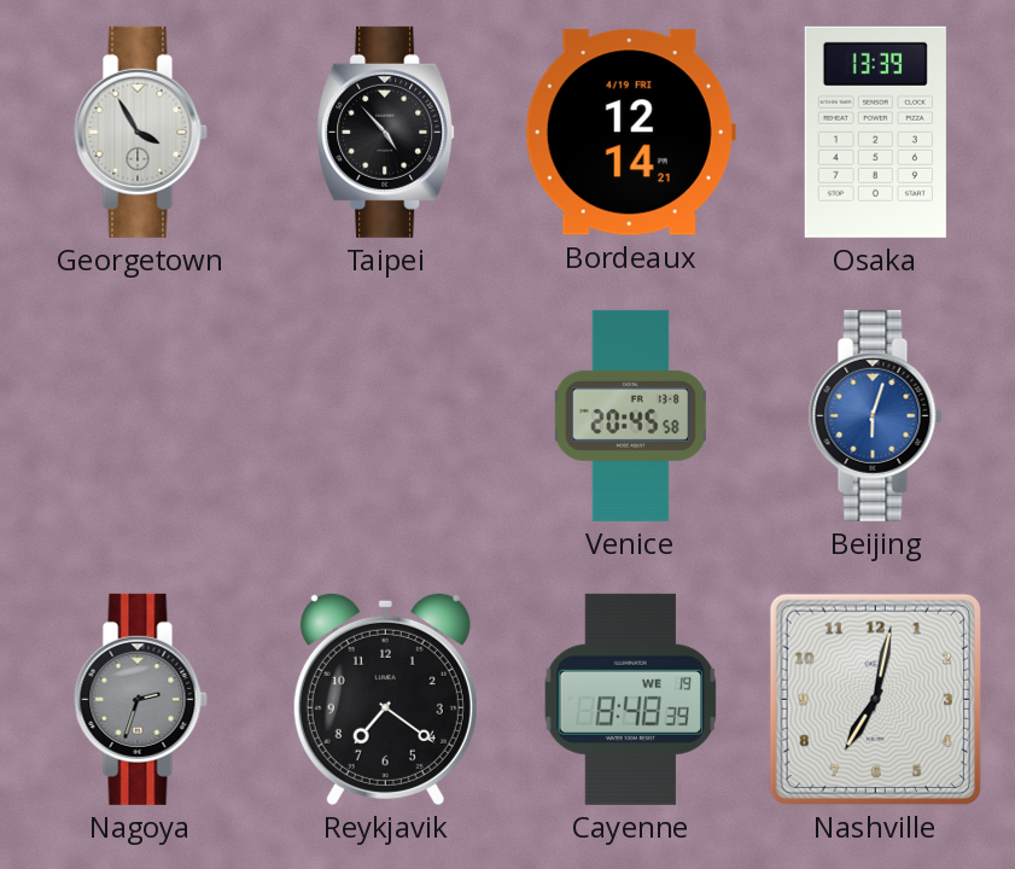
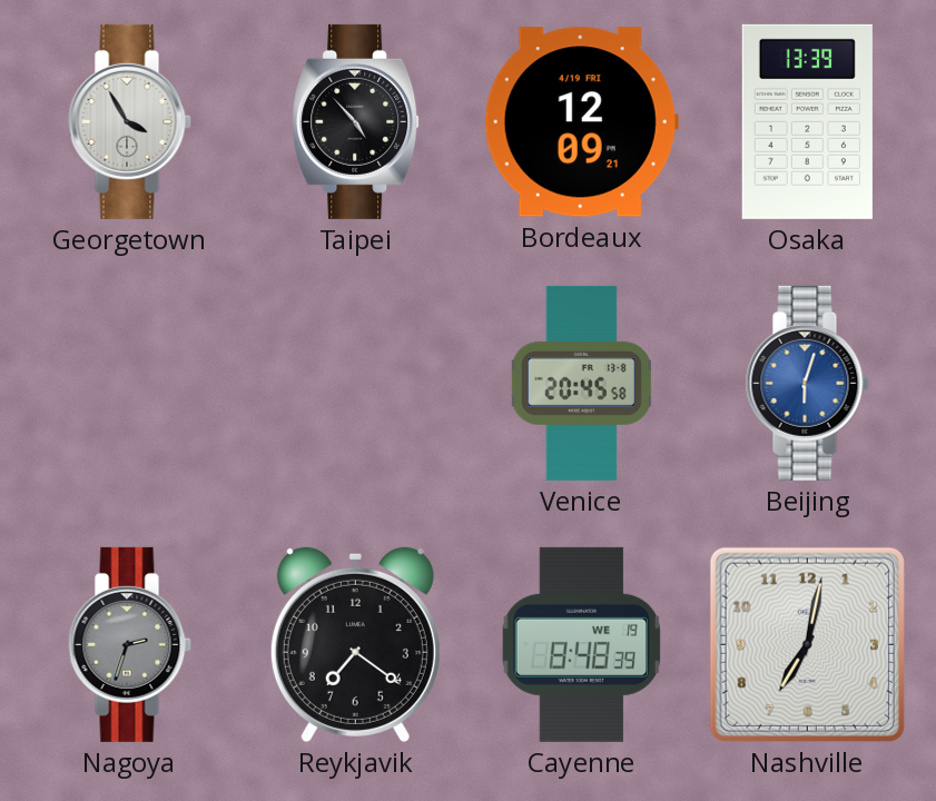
Bordeaux: 12:14 -> 12:09
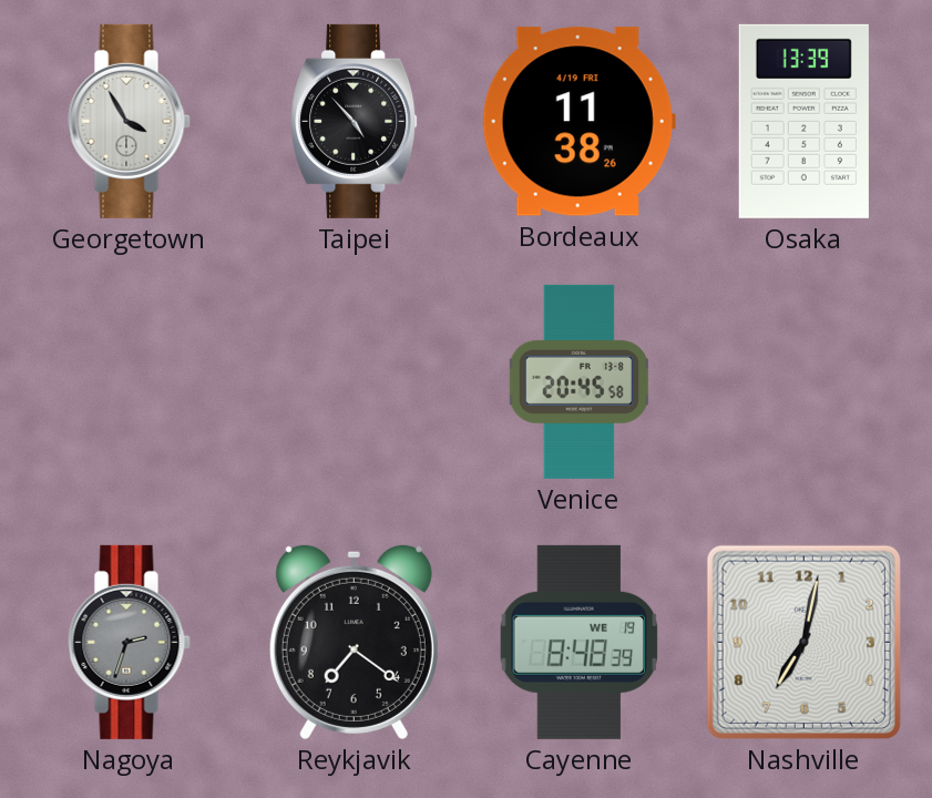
Bordeaux: 12:09 -> 11:38
Beijing: 6:03 -> none
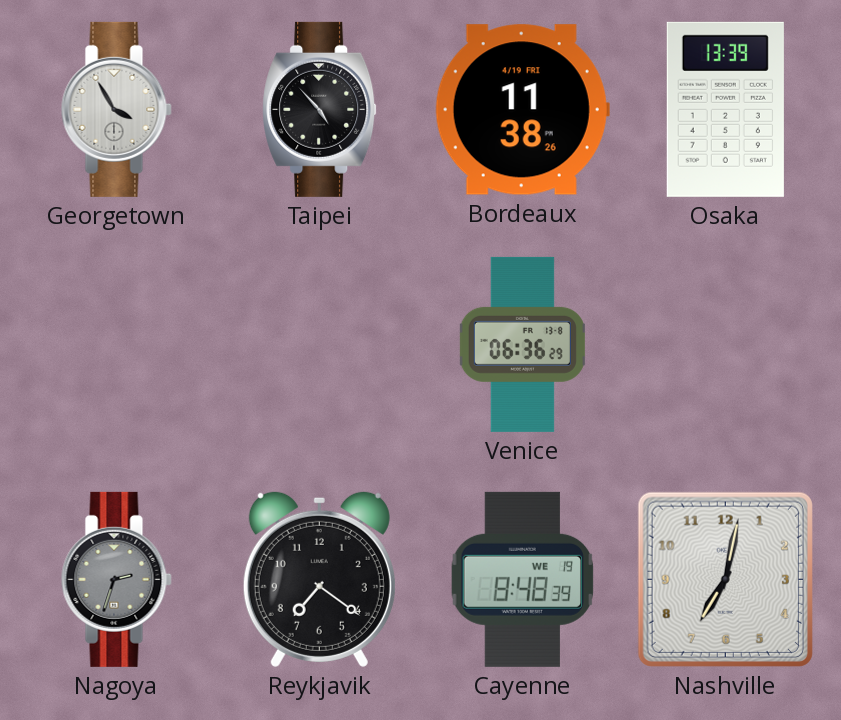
Venice: 20:45 -> 06:36
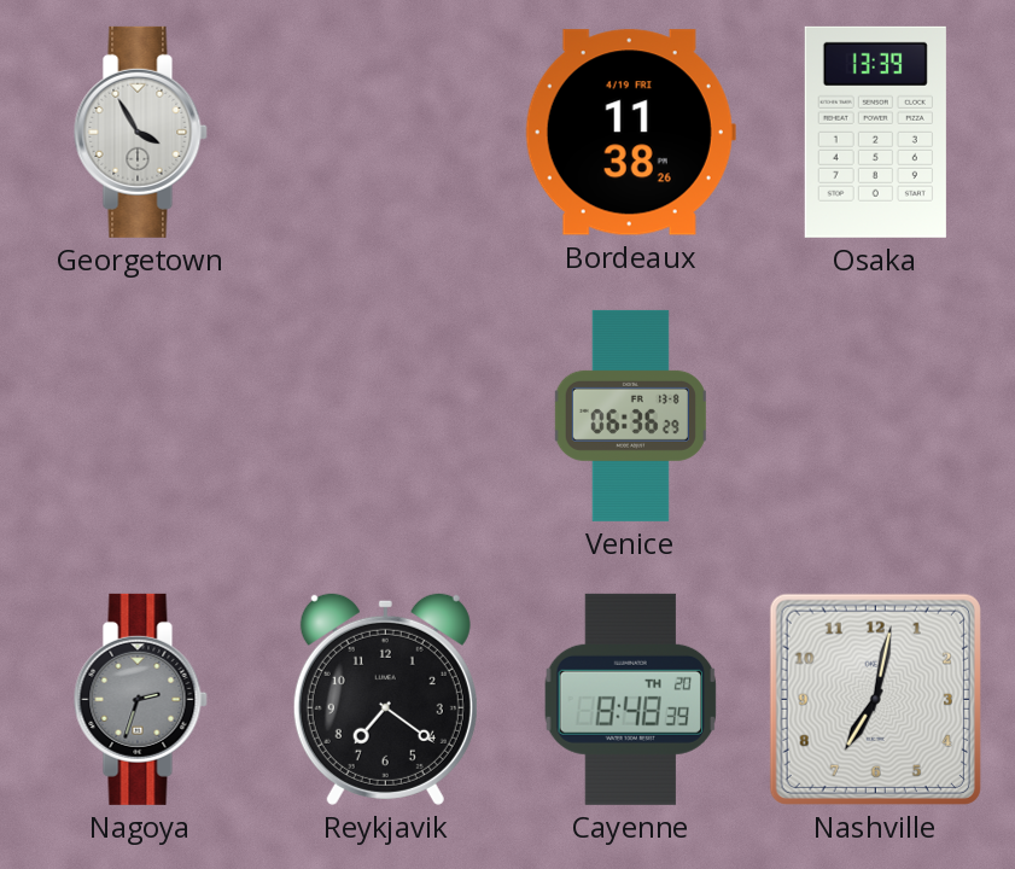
Taipei: 4:53 -> none
Cayenne date: WE 19 -> TH 20
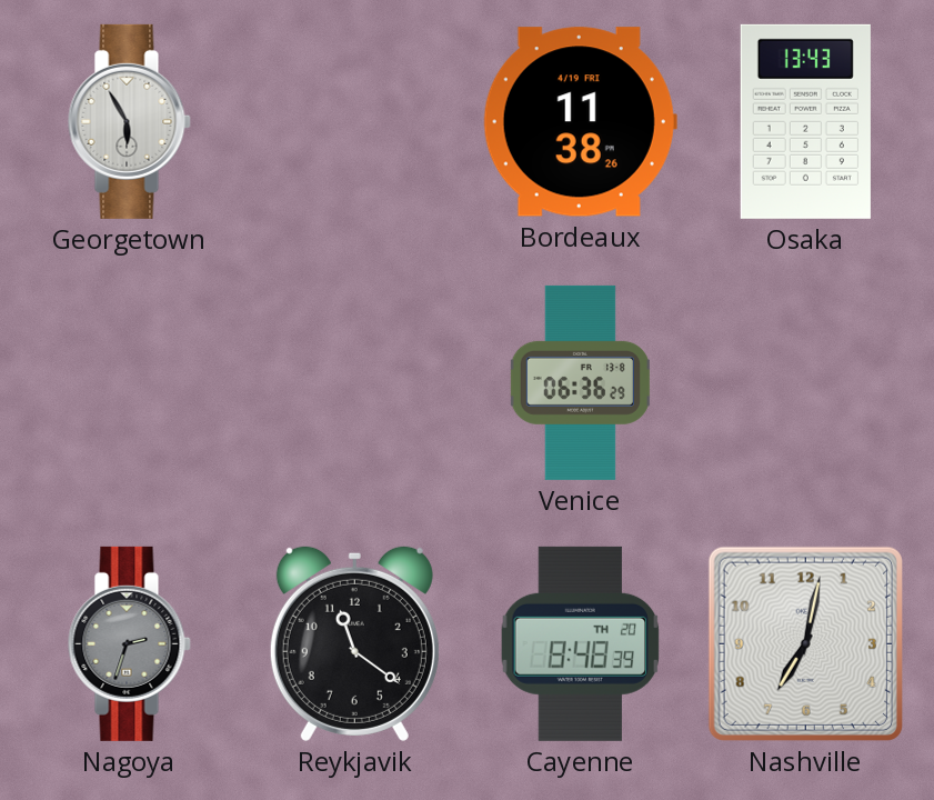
Georgetown: 3:55 -> 5:55
Osaka: 13:39 -> 13:43
Reykjavik: 7:21 -> 11:21
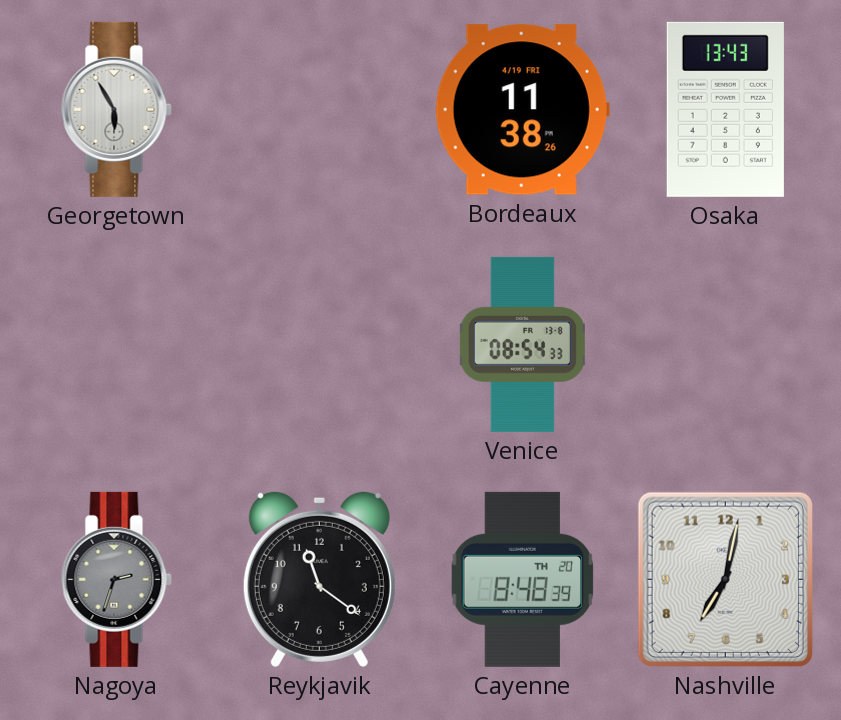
Venice: 06:36 -> 08:54
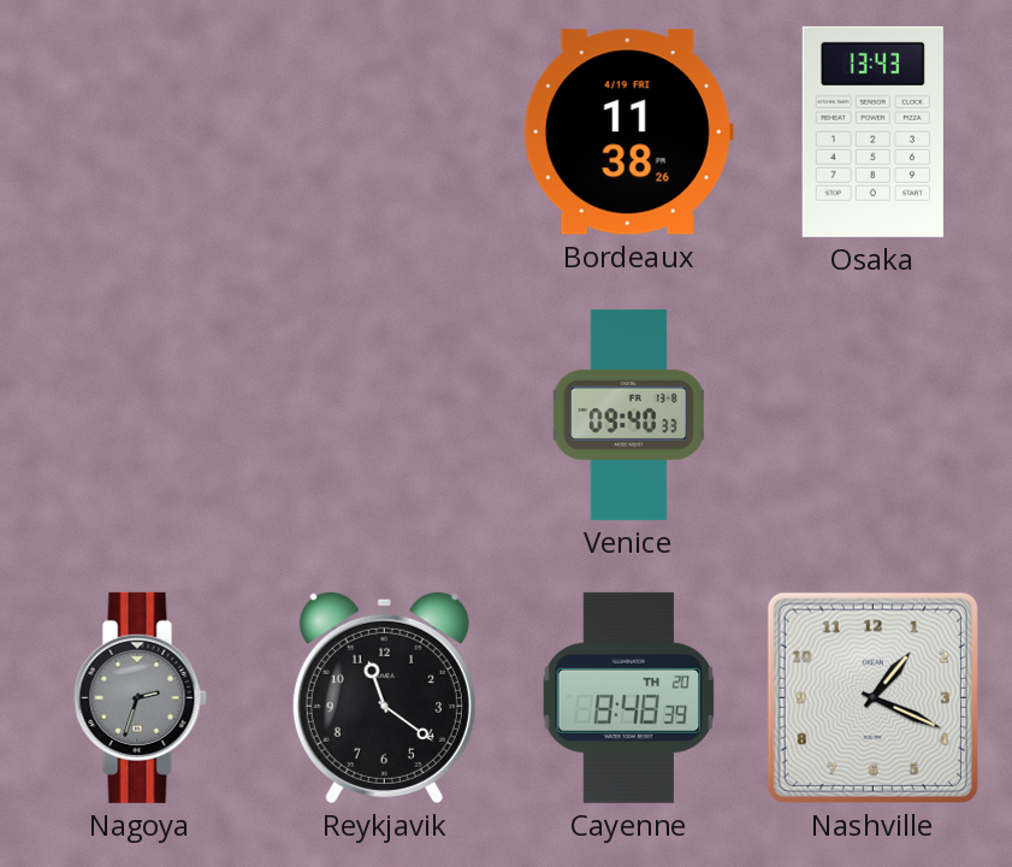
Georgetown: 5:55 -> none
Venice: 08:54 -> 09:40
Nashville: 7:02 -> 1:19
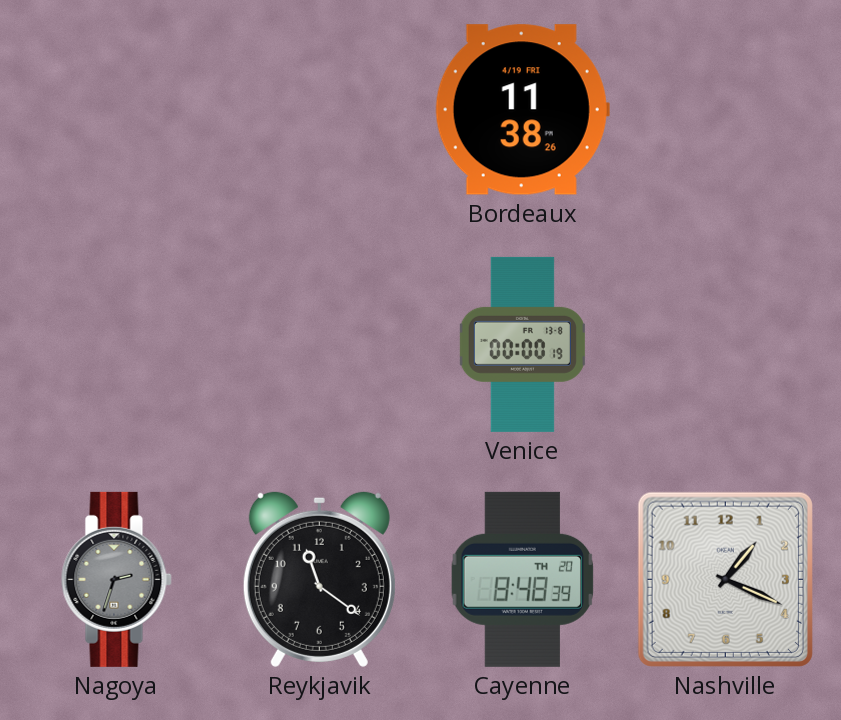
Osaka: 13:43 -> none
Venice: 09:40 -> 00:00
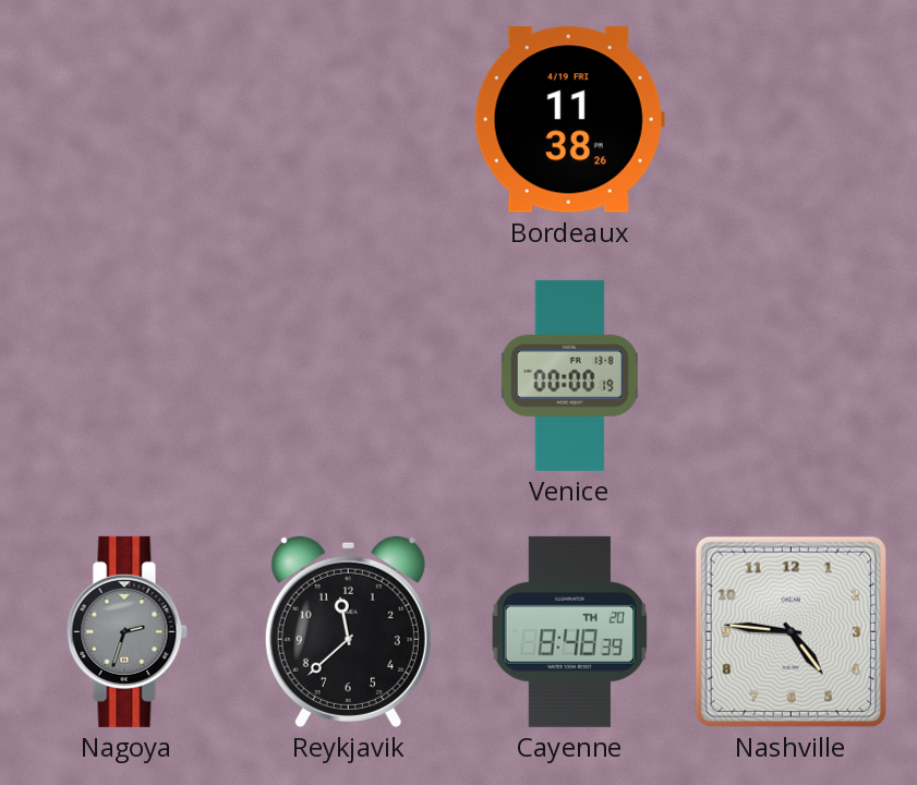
Reykjavik: 11:21 -> 11:38
Nashville: 1:19 -> 4:46
